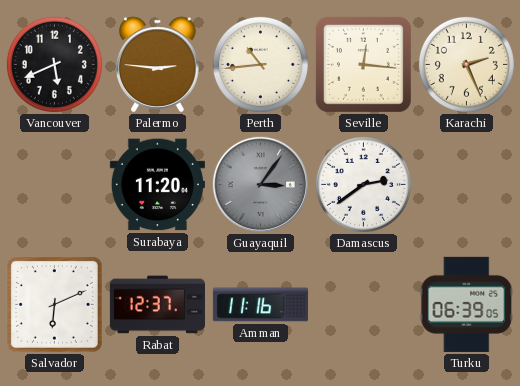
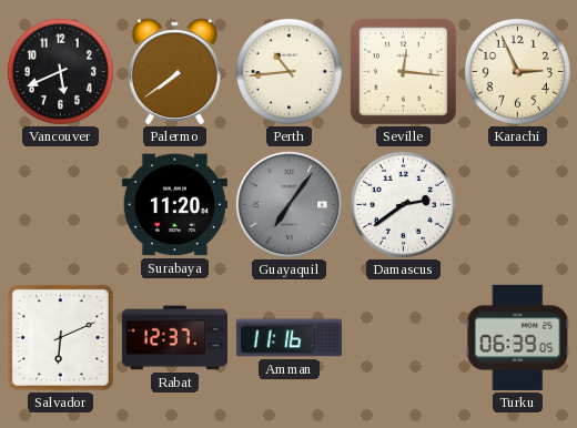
Palermo: 2:46 -> 7:39
Karachi: 2:26 -> 2:56
Guayaquil: 3:06 -> 7:06
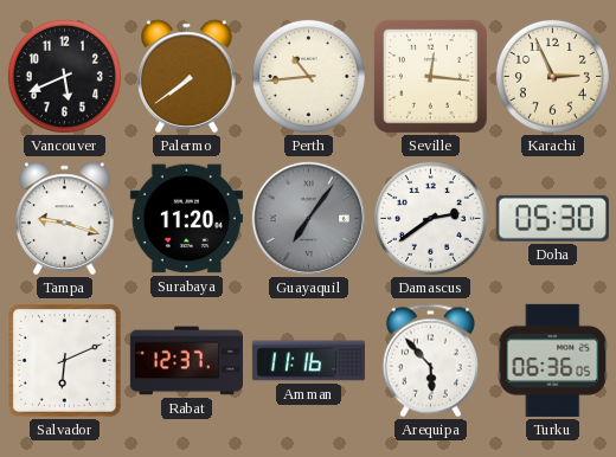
Tampa: none -> 9:18
Doha: none -> 05:30
Arequipa: none -> 5:53
Turku: 06:39 -> 06:36
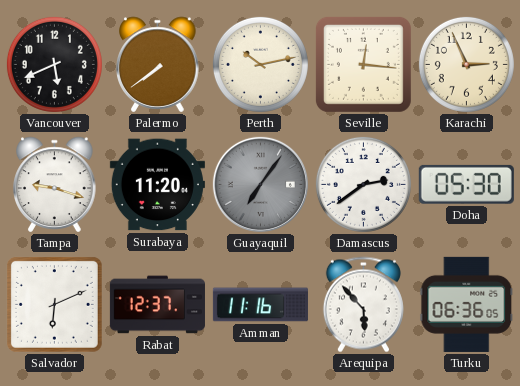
Perth: 10:44 -> 10:13
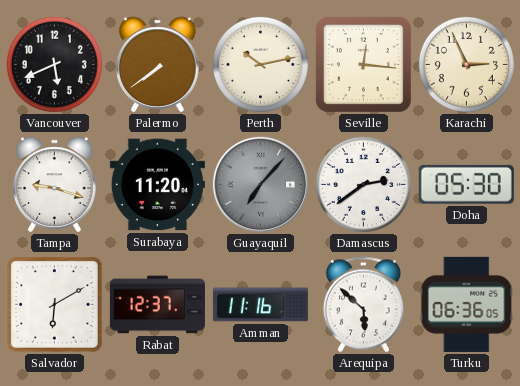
Guayaquil: 7:06 -> 7:07
Salvador: 6:11 -> 6:10
Arequipa: 5:53 -> 5:52
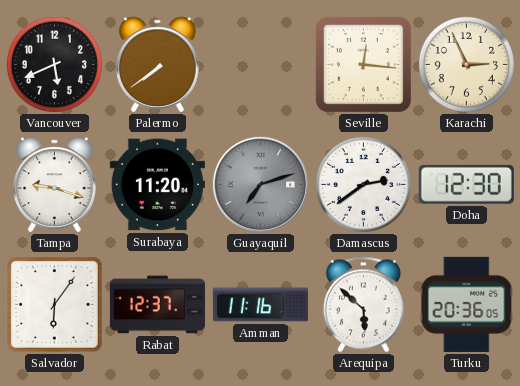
Perth: 10:13 -> none
Guayaquil: 7:07 -> 7:12
Doha: 05:30 -> 12:30
Salvador: 6:10 -> 6:06
Turku: 06:36 -> 20:36
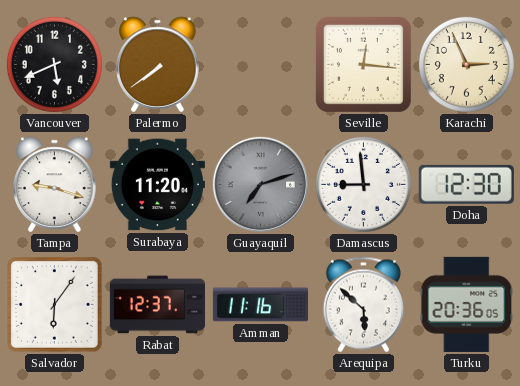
Damascus: 2:39 -> 8:59
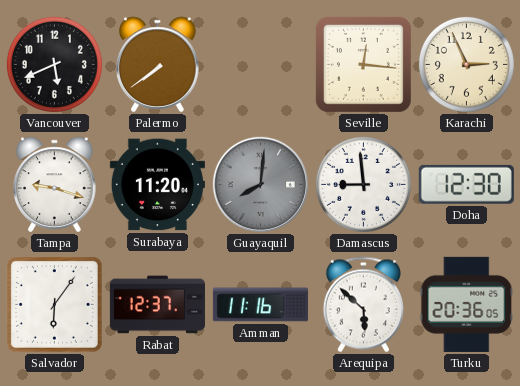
Guayaquil: 7:12 -> 8:01
